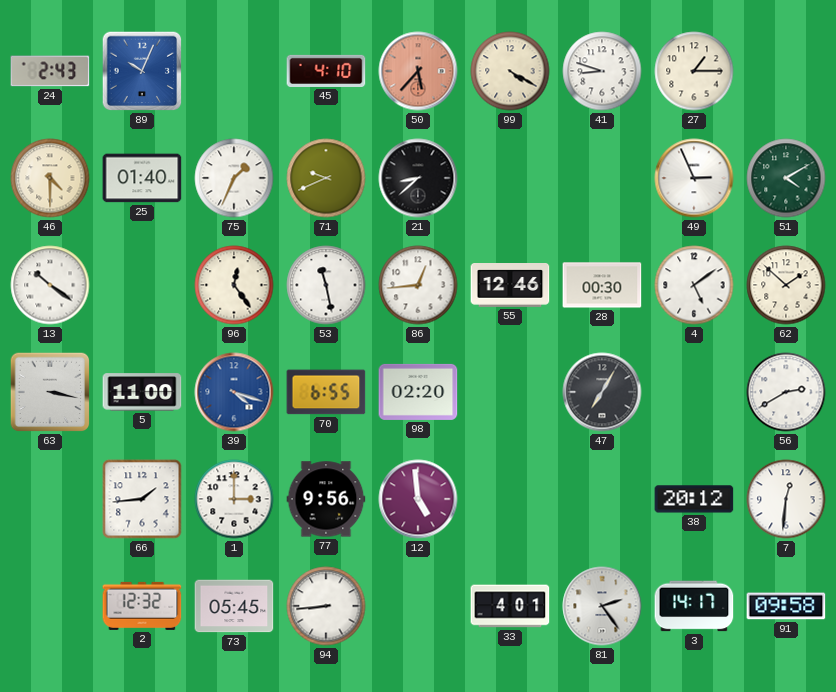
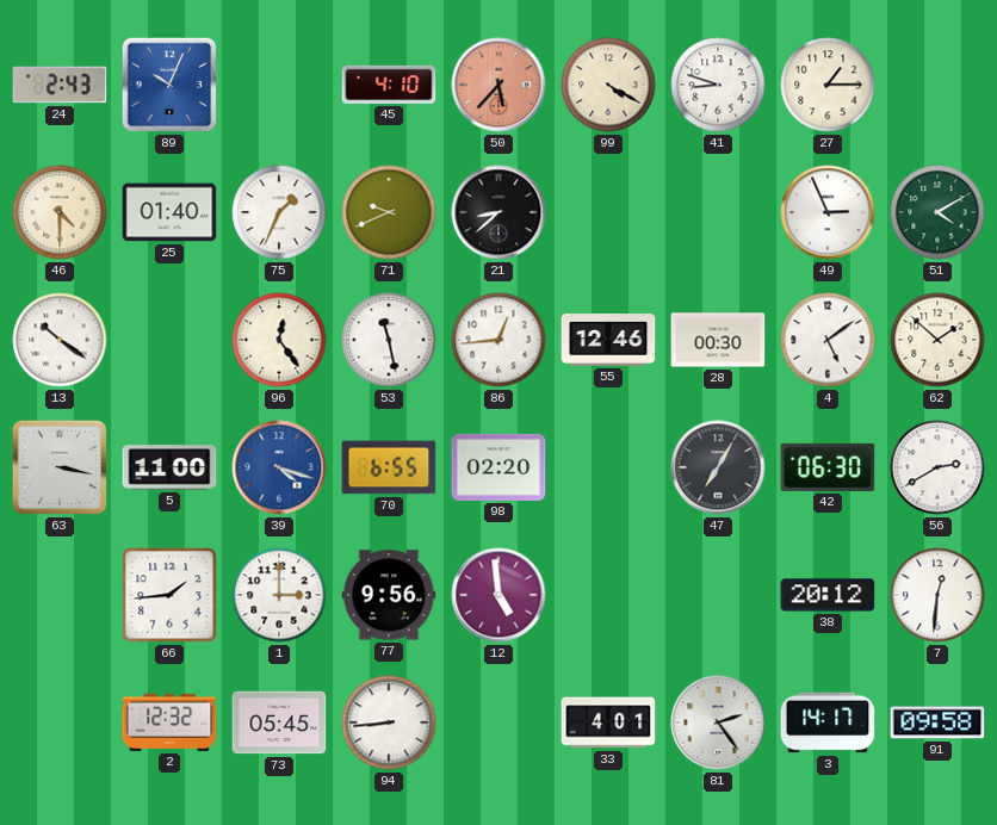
42: none -> 06:30
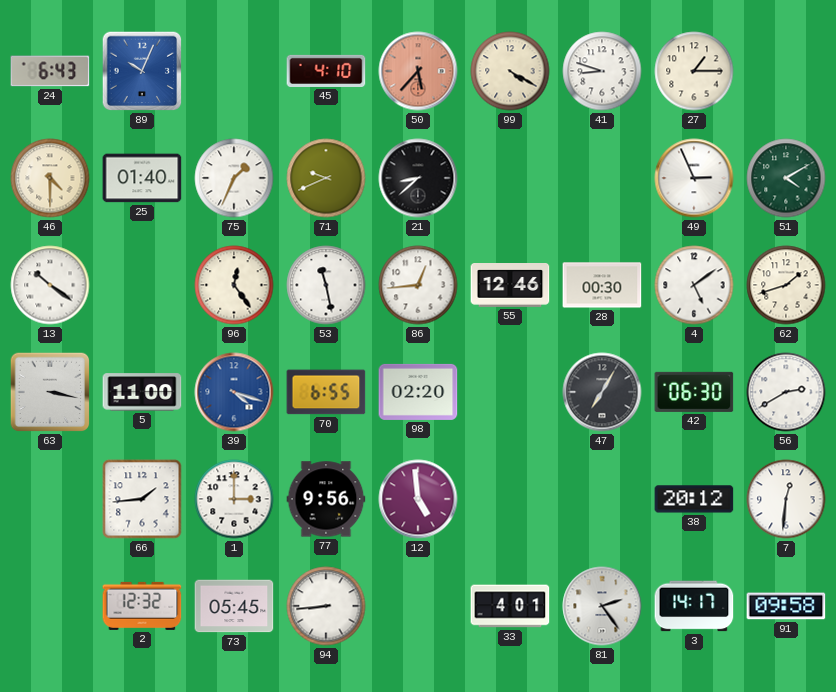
24: 2:43 -> 6:43
62: 1:52 -> 1:42
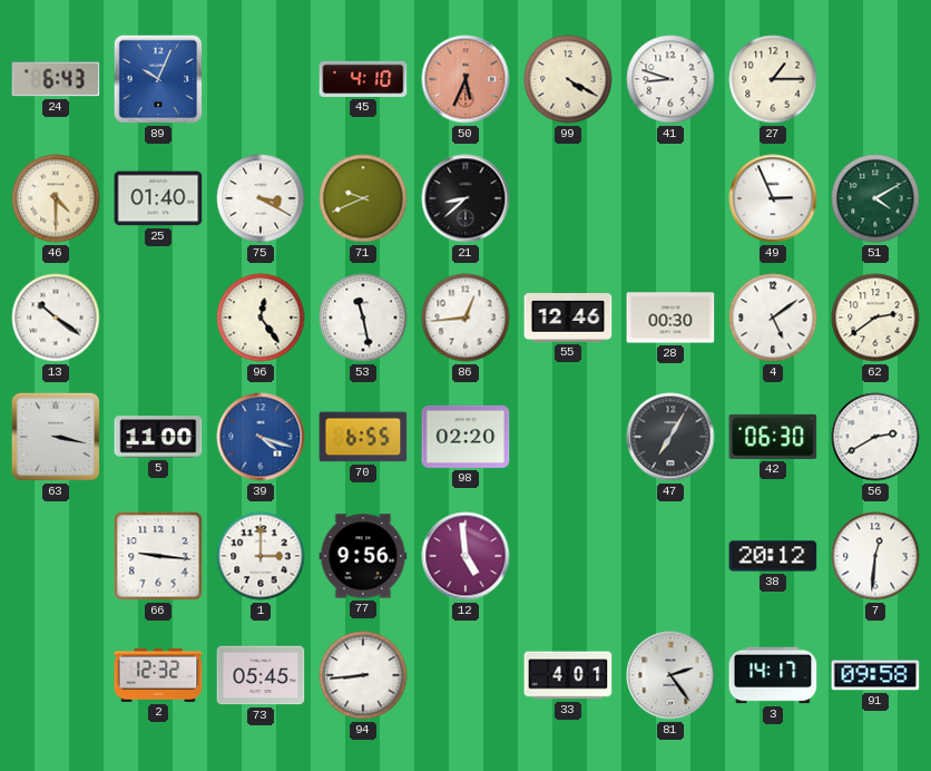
50: 5:37 -> 5:34
75: 1:34 -> 3:20
62: 1:42 -> 2:39
66: 1:44 -> 9:16
